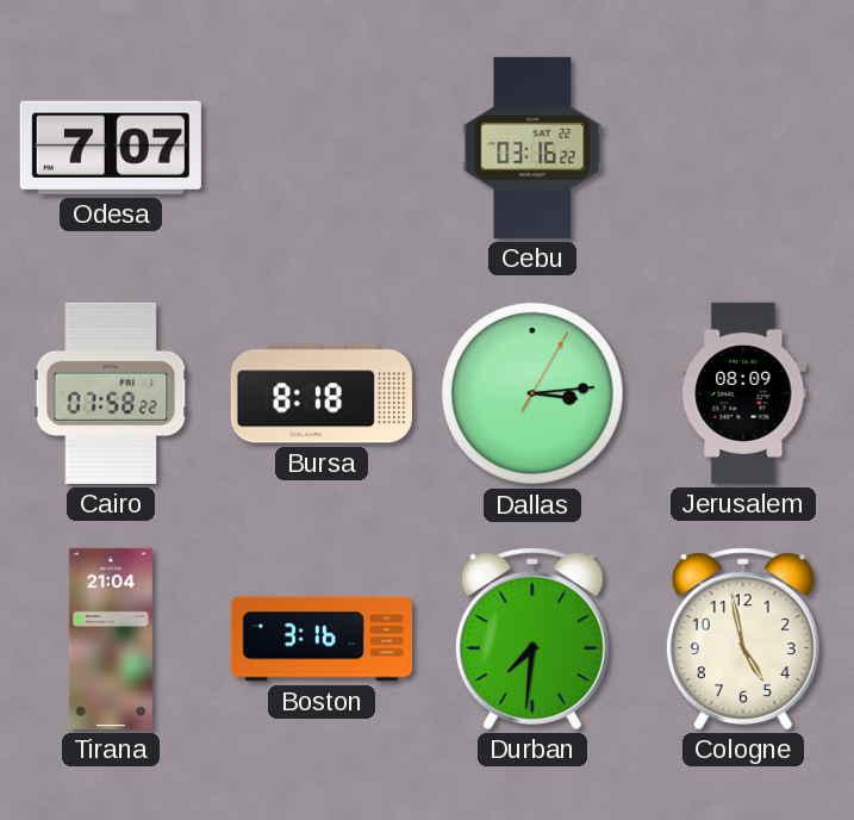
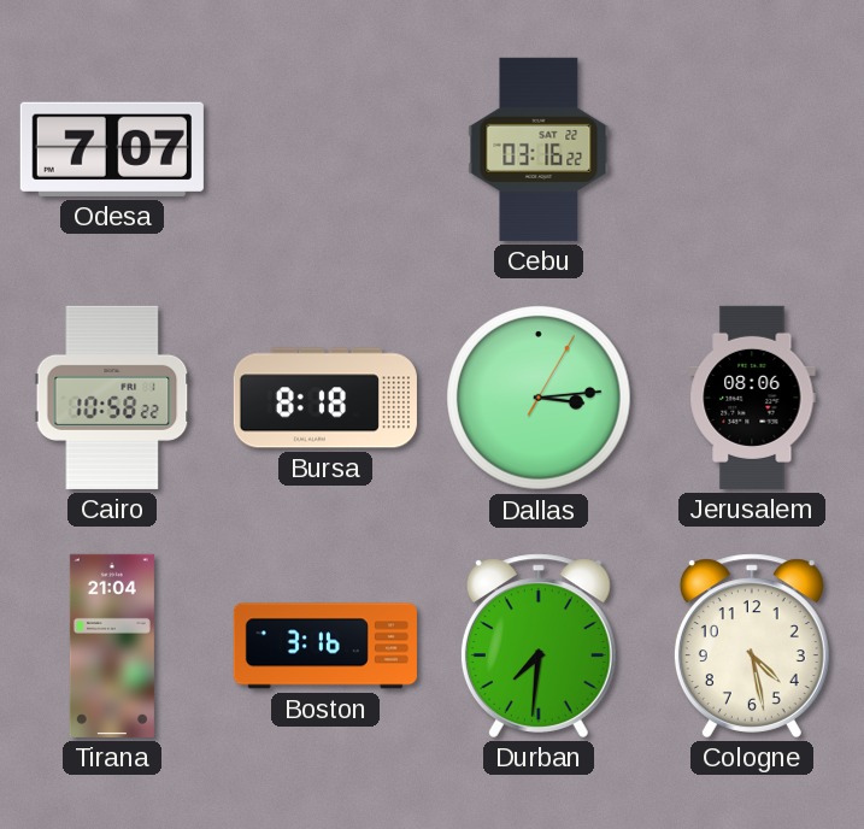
Cairo: 07:58 -> 10:58
Jerusalem: 08:09 -> 08:06
Cologne: 4:58 -> 4:28
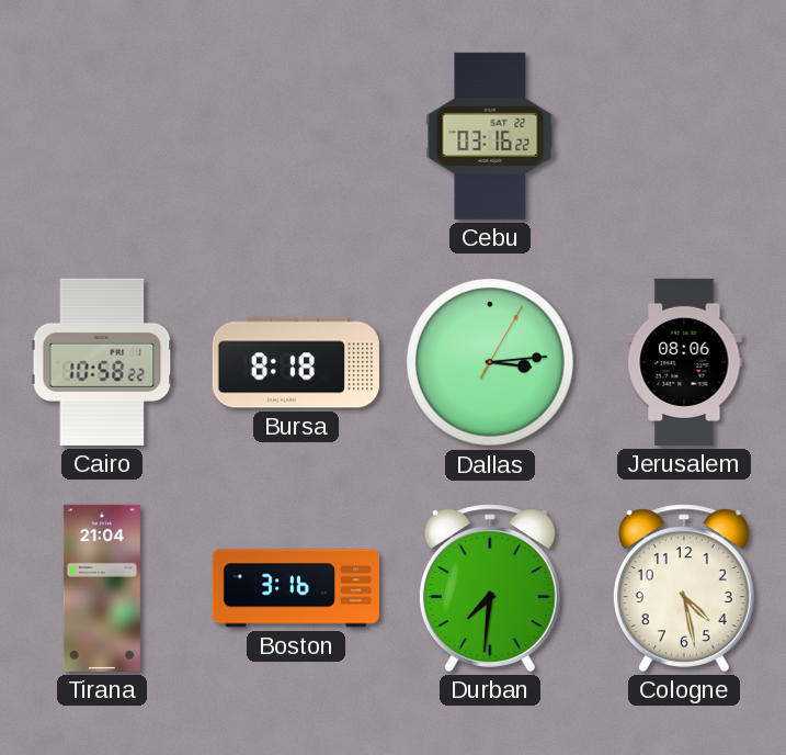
Odesa: 7:07 -> none
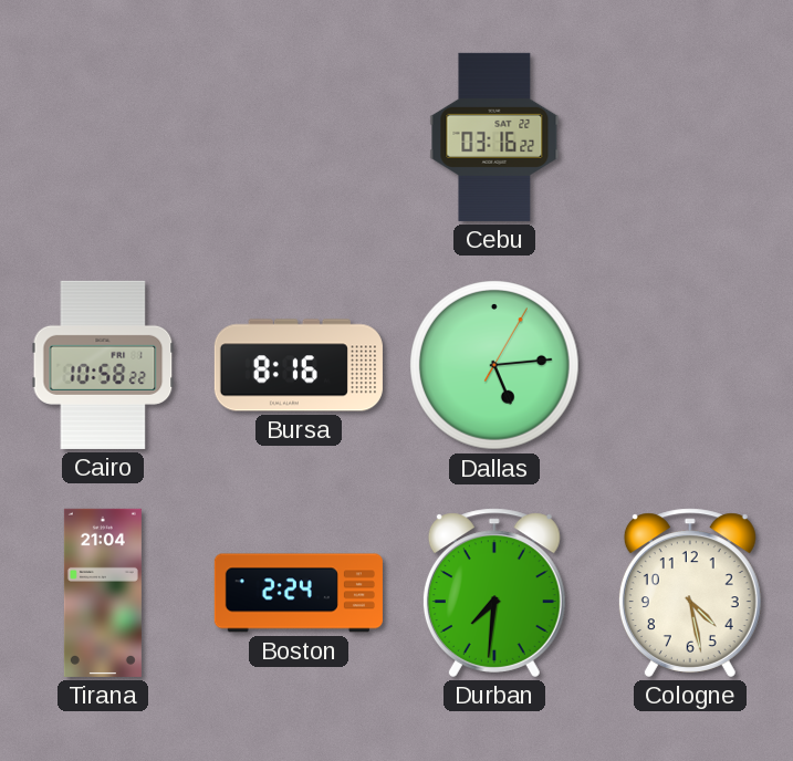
Bursa: 8:18 -> 8:16
Dallas: 3:14 -> 5:14
Jerusalem: 08:06 -> none
Boston: 3:16 -> 2:24
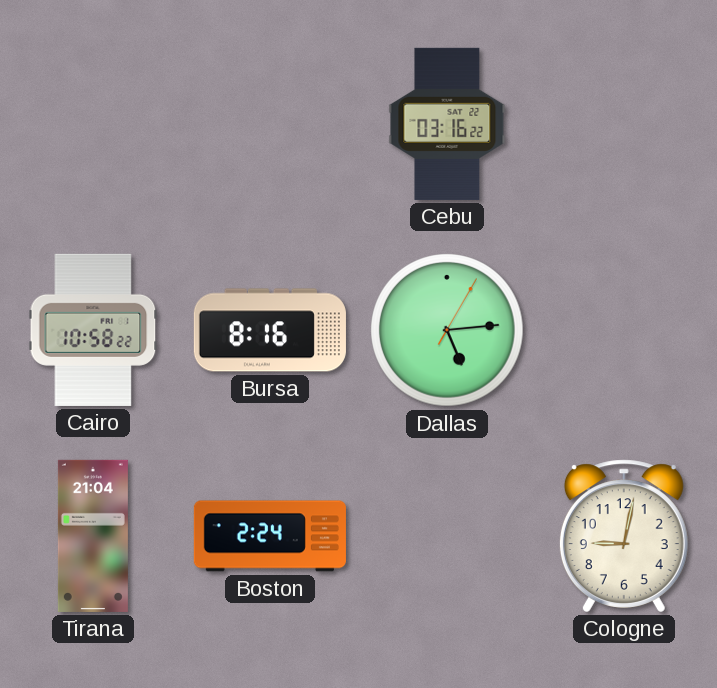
Durban: 7:31 -> none
Cologne: 4:28 -> 9:02
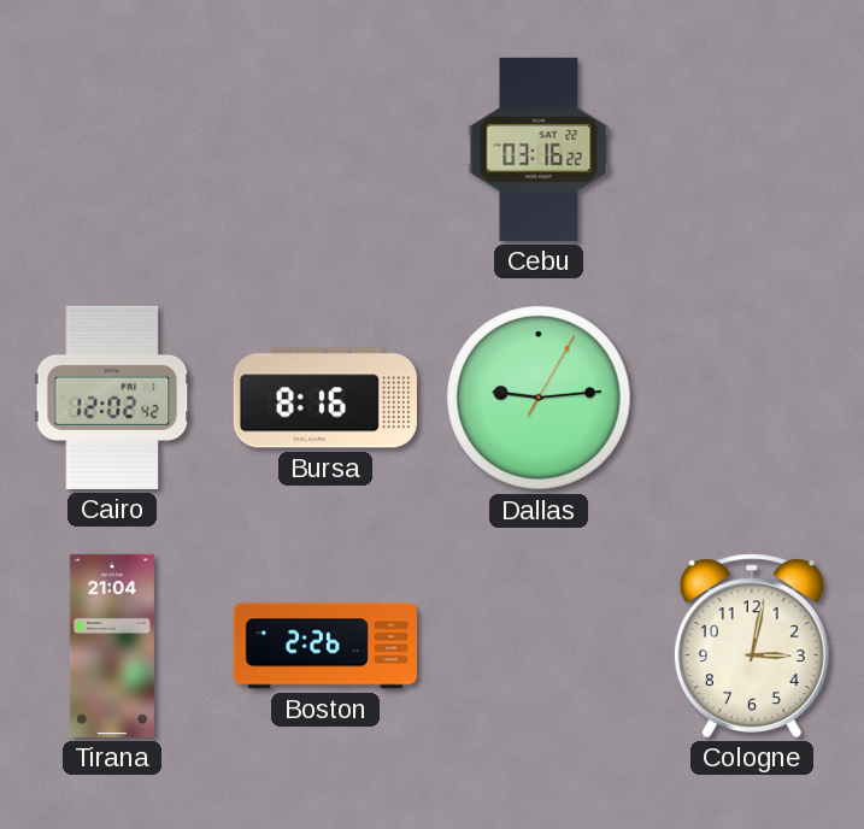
Cairo: 10:58 -> 12:02
Dallas: 5:14 -> 9:14
Boston: 2:24 -> 2:26
Cologne: 9:02 -> 3:02
